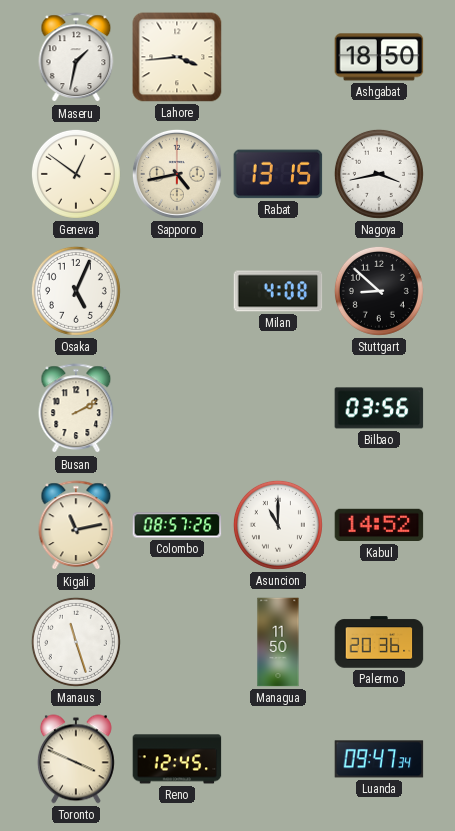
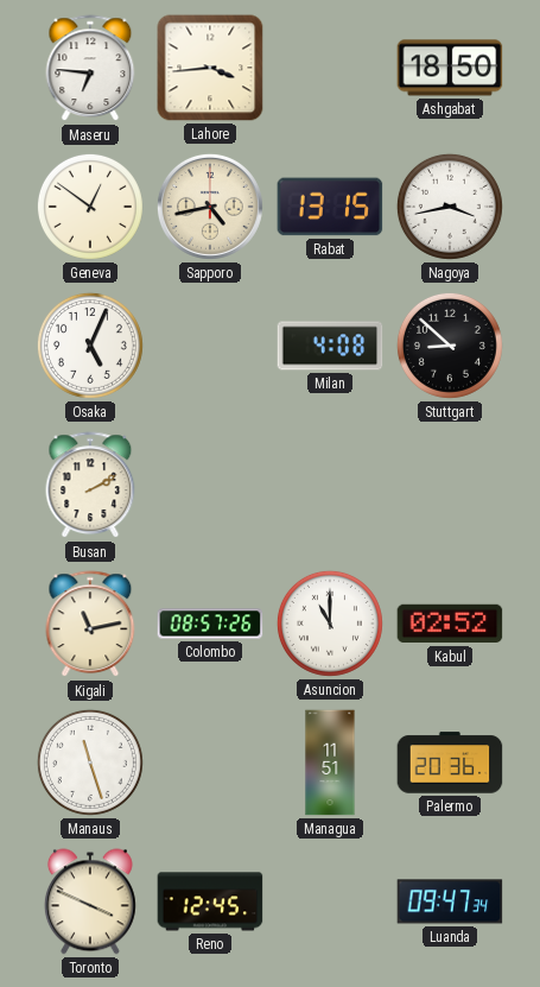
Maseru: 1:32 -> 6:46
Bilbao: 03:56 -> none
Kabul: 14:52 -> 02:52
Managua: 11:50 -> 11:51
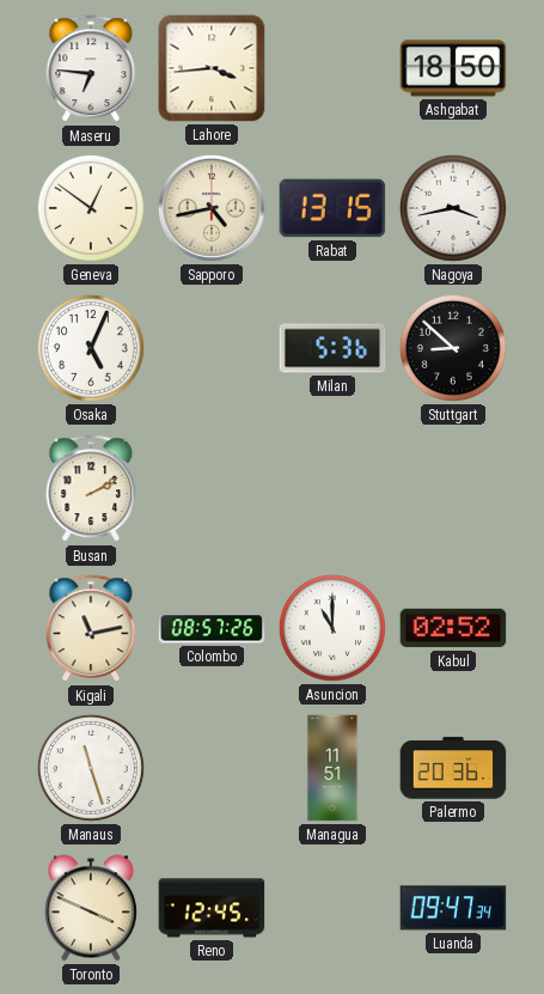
Milan: 4:08 -> 5:36
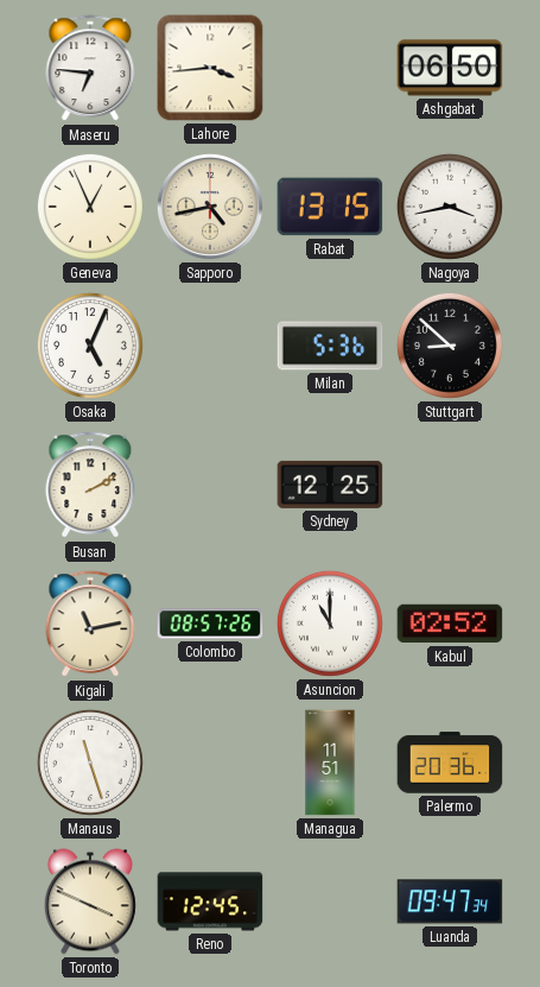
Ashgabat: 18:50 -> 06:50
Geneva: 12:51 -> 12:56
Sydney: none -> 12:25
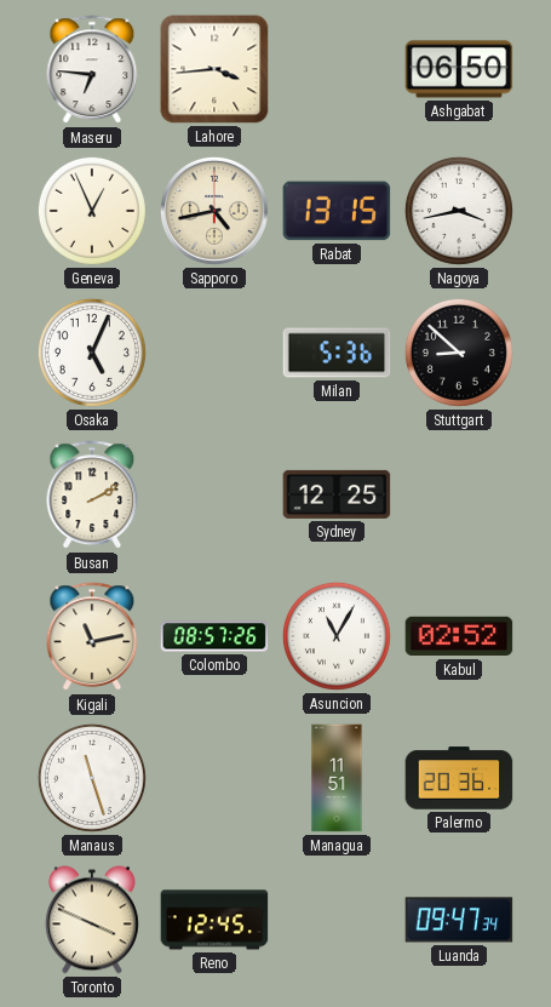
Asuncion: 11:00 -> 11:05
